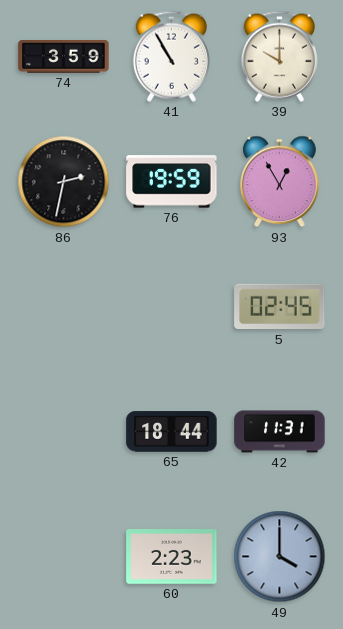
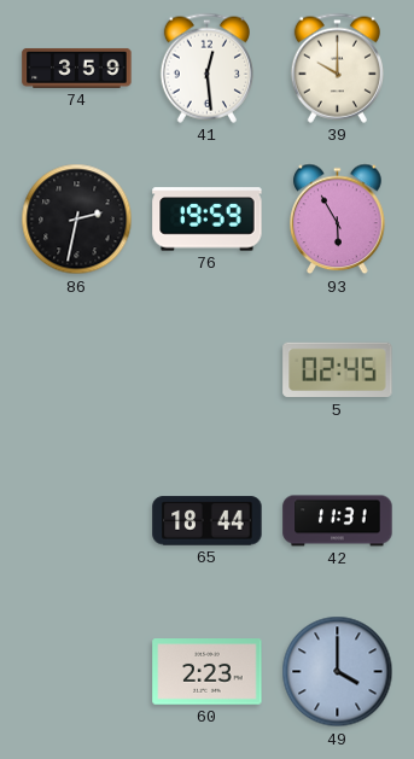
41: 10:55 -> 12:29
93: 12:55 -> 5:55
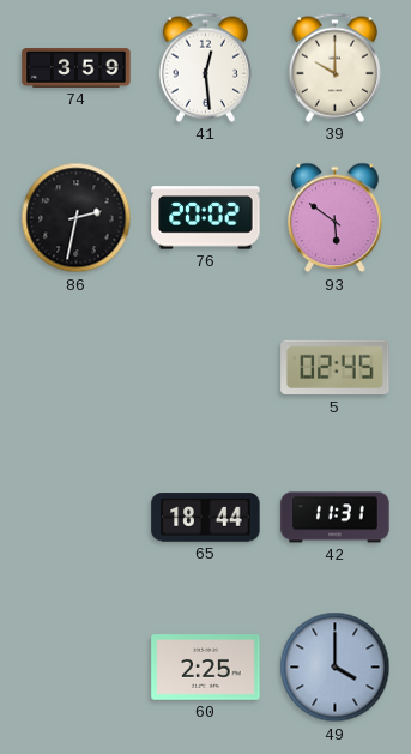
76: 19:59 -> 20:02
93: 5:55 -> 5:51
60: 2:23 -> 2:25
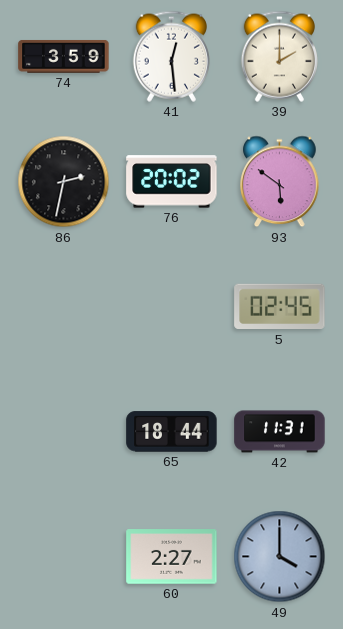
39: 10:00 -> 2:00
60: 2:25 -> 2:27
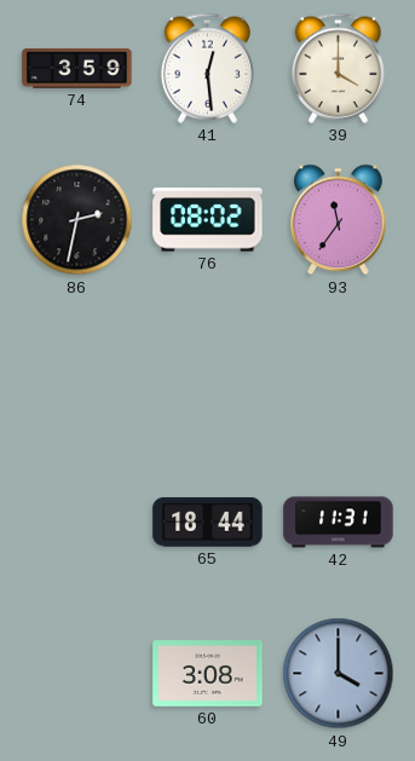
39: 2:00 -> 4:00
76: 20:02 -> 08:02
93: 5:51 -> 11:36
5: 02:45 -> none
60: 2:27 -> 3:08
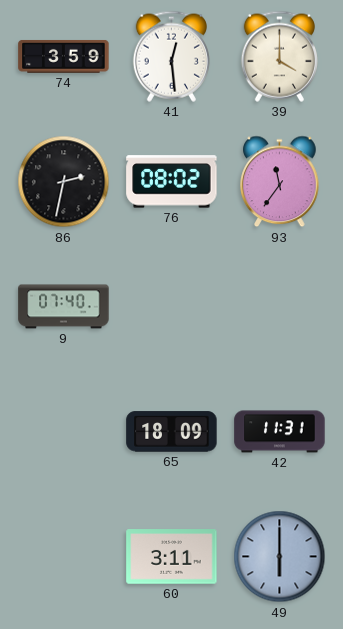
9: none -> 07:40
65: 18:44 -> 18:09
60: 3:08 -> 3:11
49: 4:00 -> 6:00
